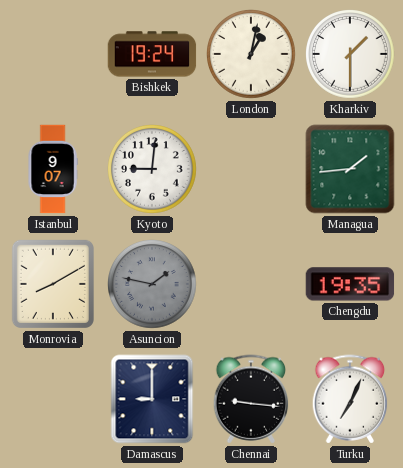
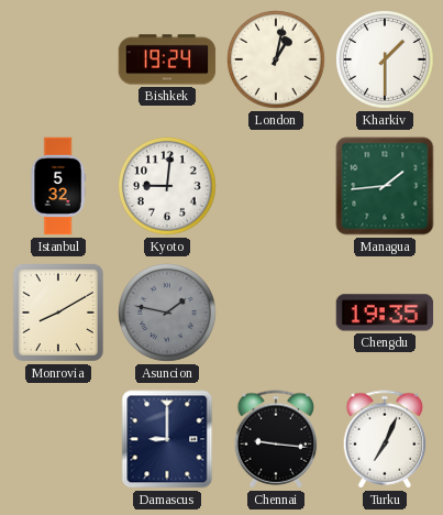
Istanbul: 9:07 -> 5:32
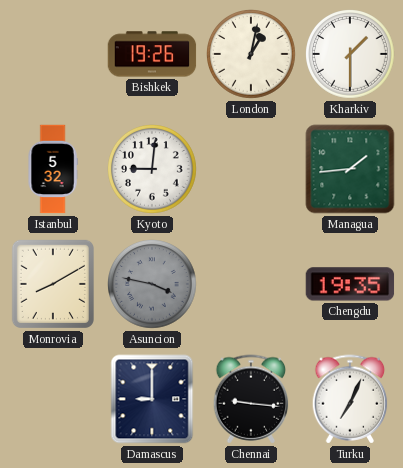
Bishkek: 19:24 -> 19:26
Asuncion: 1:47 -> 3:47
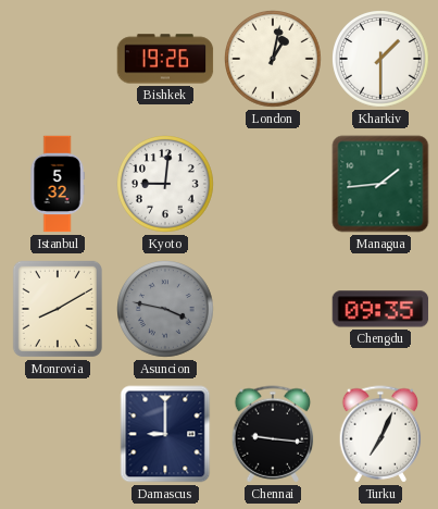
Chengdu: 19:35 -> 09:35
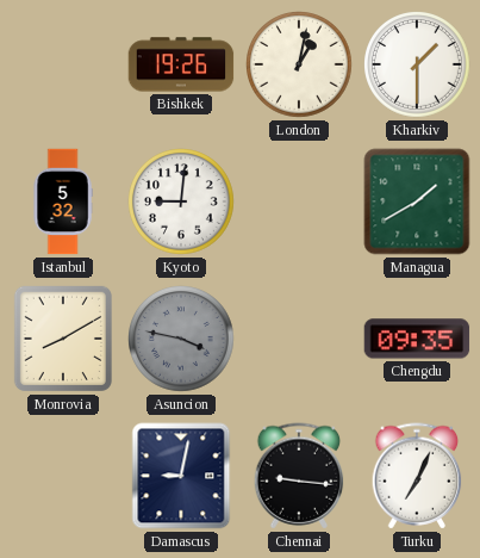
Managua: 1:44 -> 1:40
Damascus: 9:00 -> 9:02
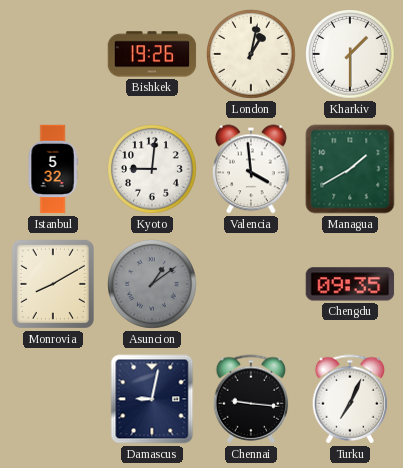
Valencia: none -> 3:59
Asuncion: 3:47 -> 1:09
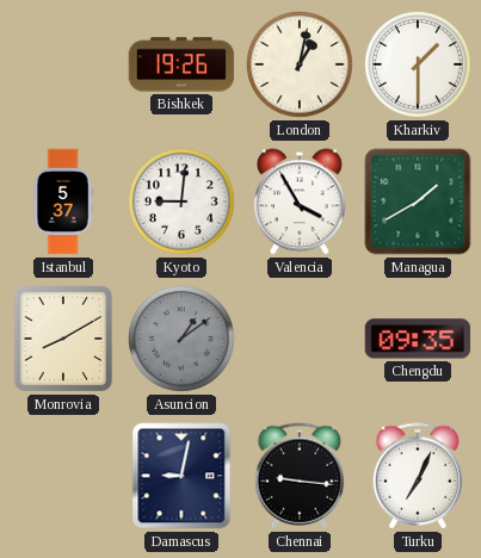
Istanbul: 5:32 -> 5:37
Valencia: 3:59 -> 3:55
